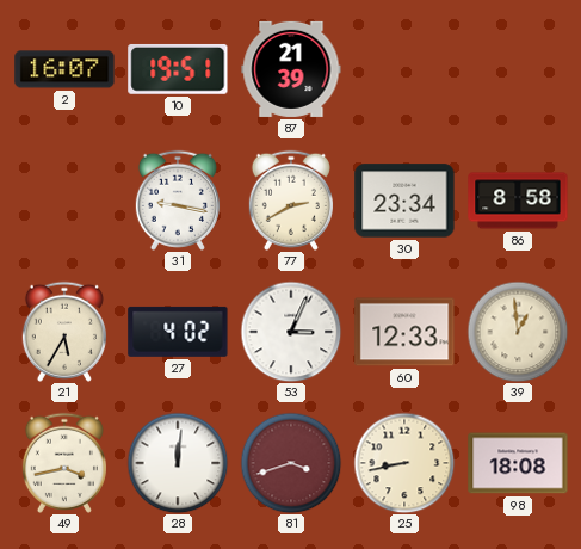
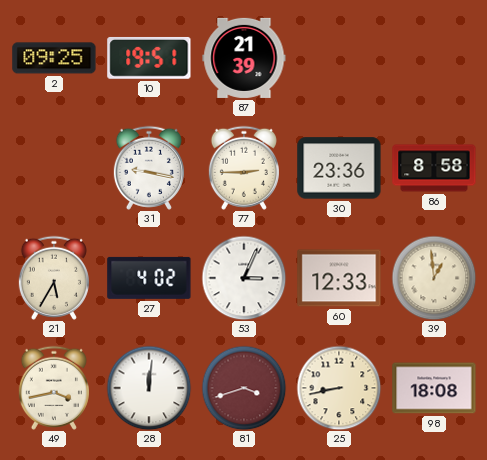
2: 16:07 -> 09:25
77: 2:40 -> 2:45
30: 23:34 -> 23:36
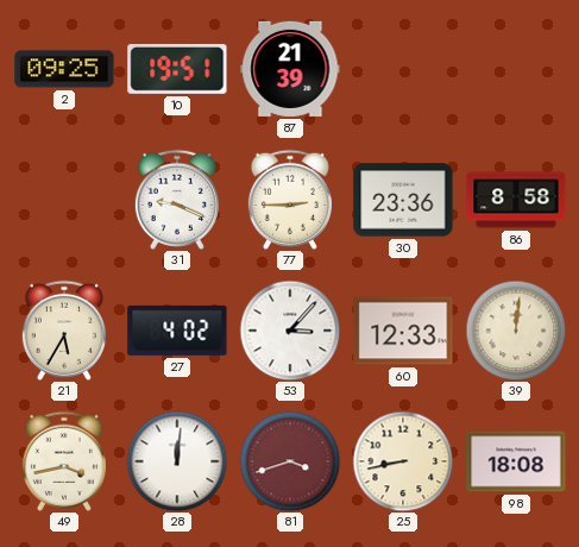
31: 9:17 -> 9:19
53: 3:04 -> 3:07
39: 12:59 -> 12:01
